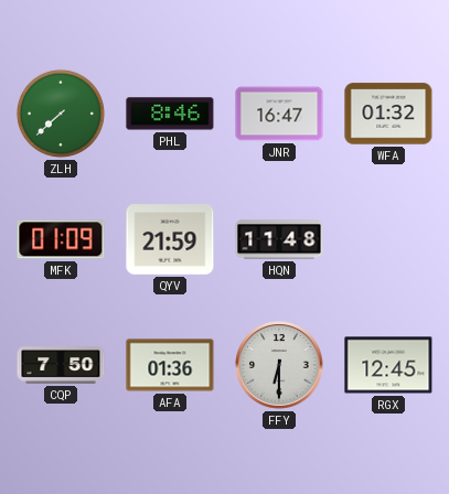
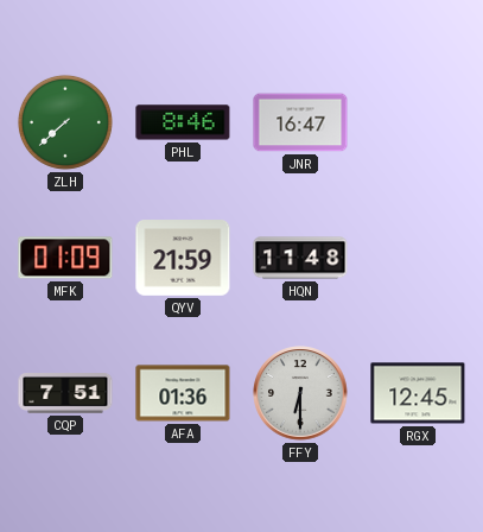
WFA: 01:32 -> none
CQP: 7:50 -> 7:51
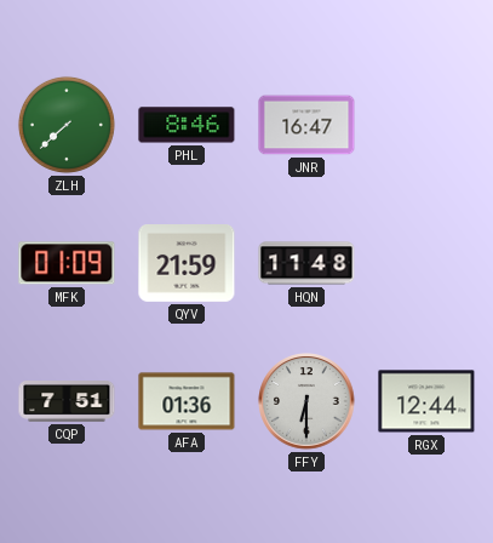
RGX: 12:45 -> 12:44
